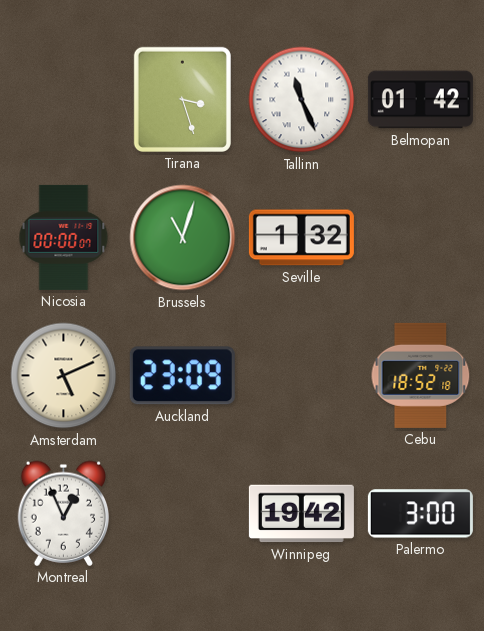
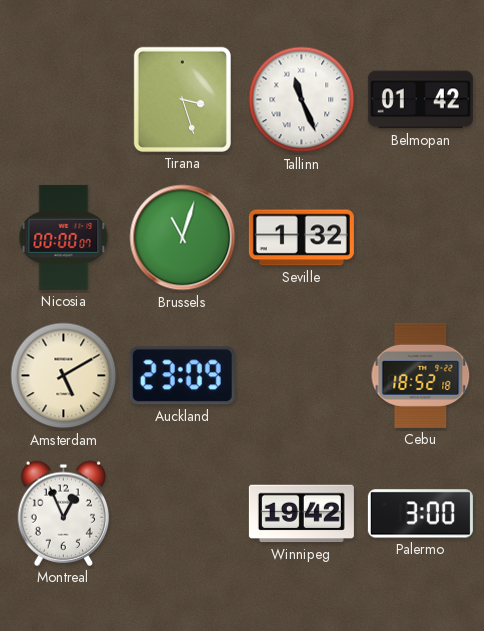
Amsterdam: 5:11 -> 5:10
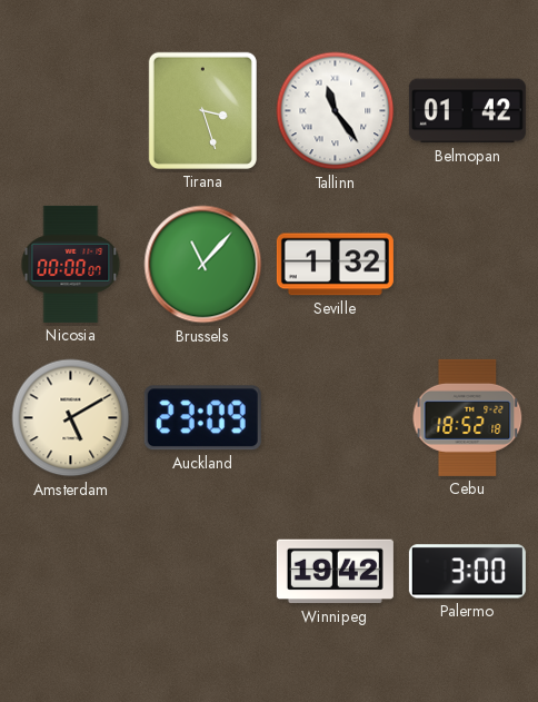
Tallinn: 11:26 -> 11:24
Brussels: 11:03 -> 11:07
Montreal: 12:56 -> none
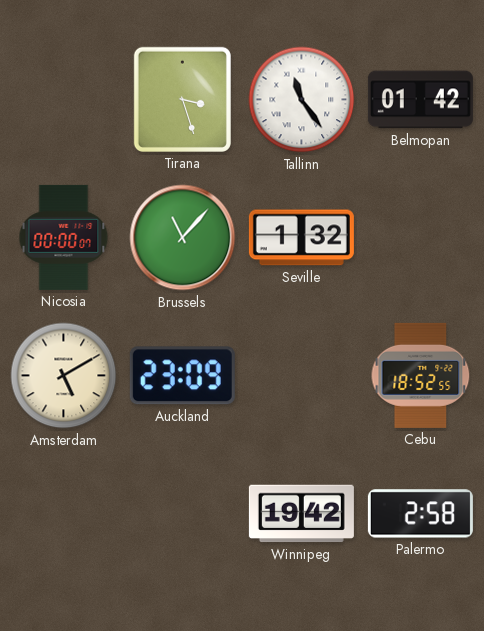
Cebu: 18:52:18 -> 18:52:55
Palermo: 3:00 -> 2:58
